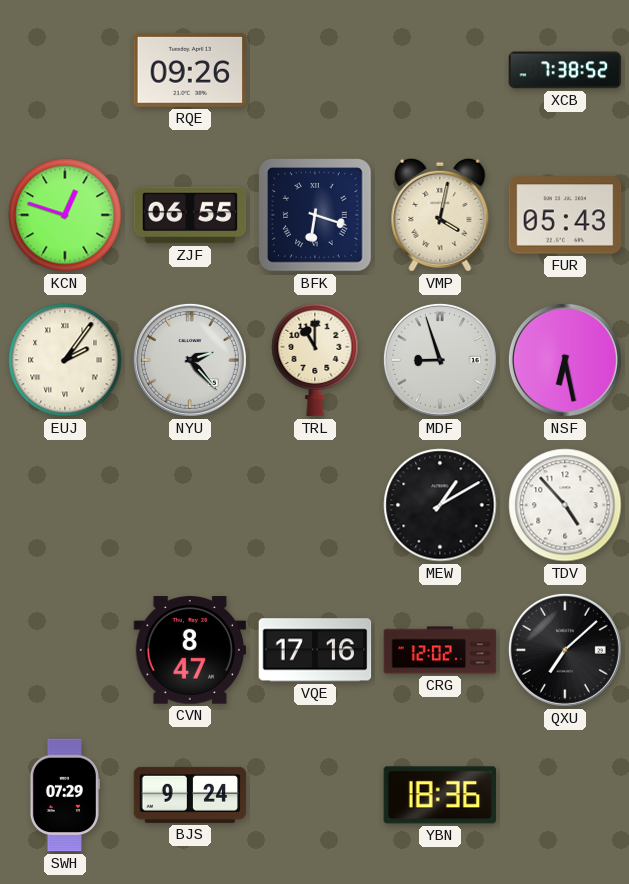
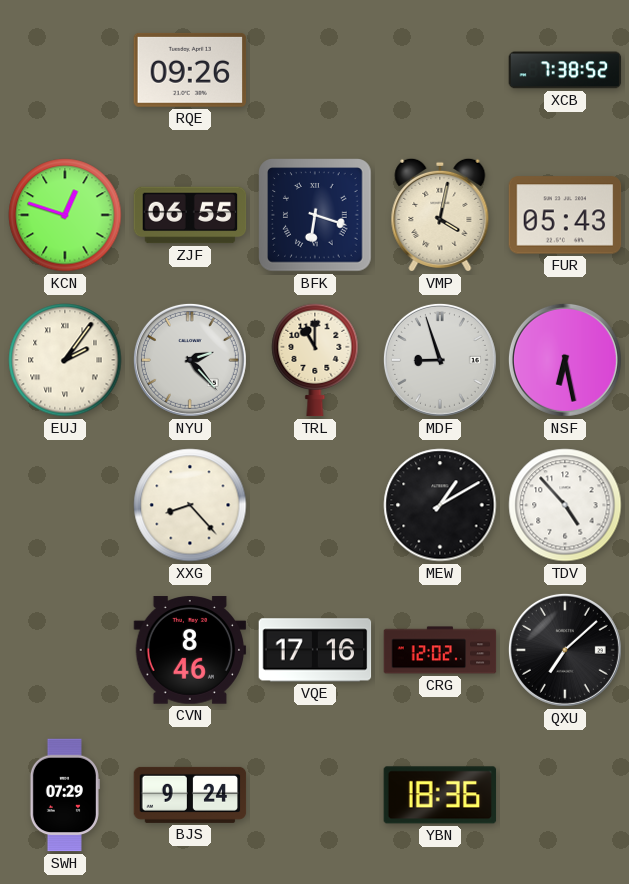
XXG: none -> 8:23
CVN: 8:47 -> 8:46
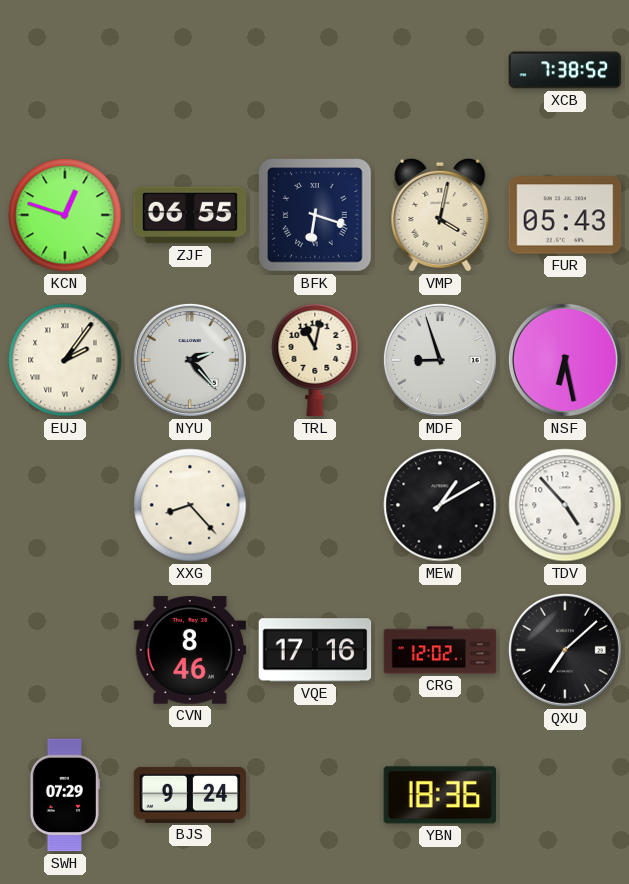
RQE: 09:26 -> none
TRL: 11:00 -> 11:02
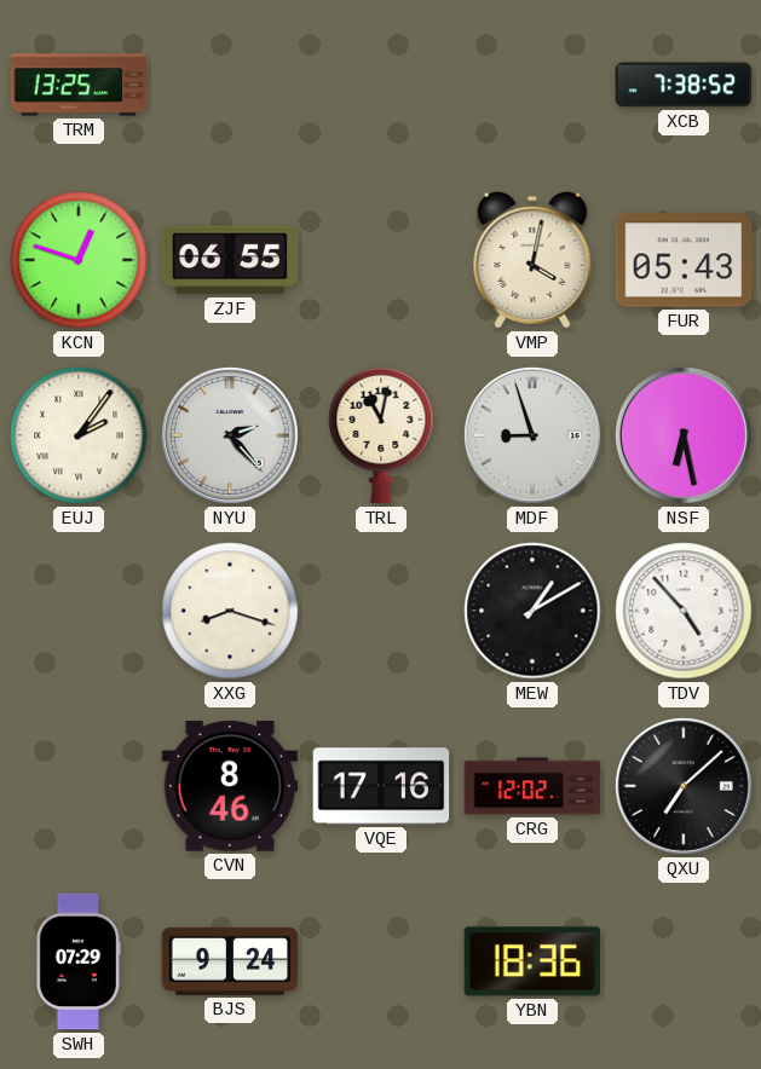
TRM: none -> 13:25
BFK: 6:18 -> none
XXG: 8:23 -> 8:18
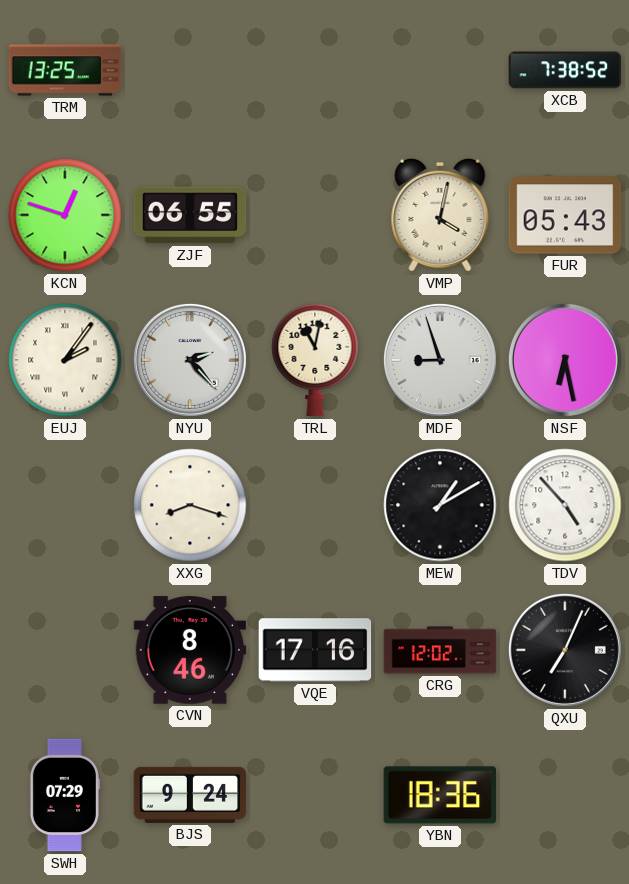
QXU: 7:08 -> 7:04
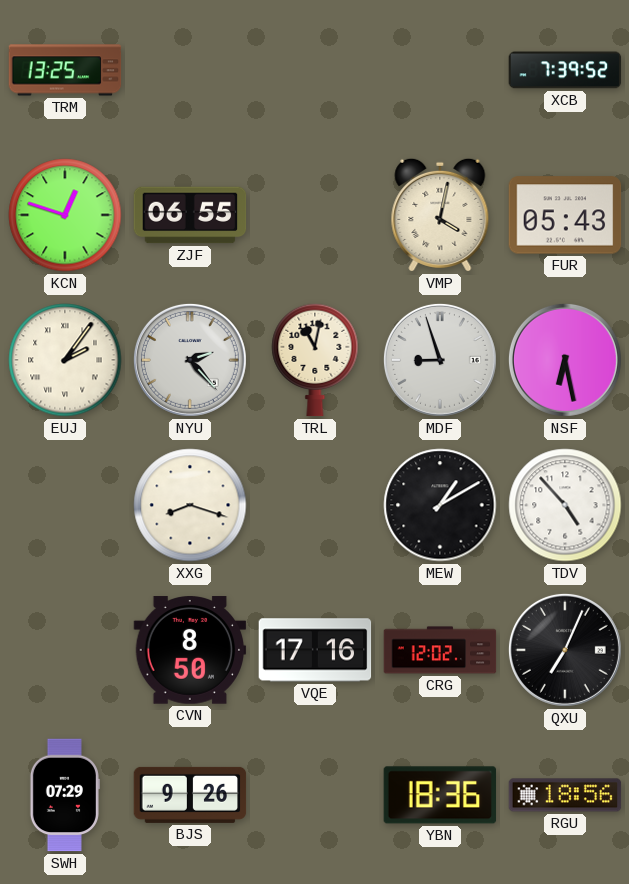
XCB: 7:38 -> 7:39
CVN: 8:46 -> 8:50
BJS: 9:24 -> 9:26
RGU: none -> 18:56
